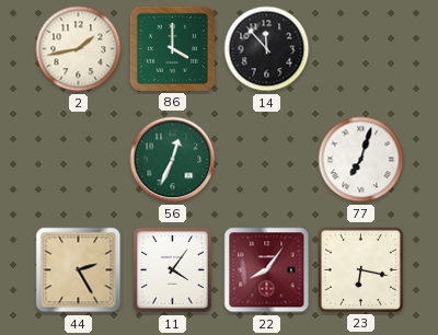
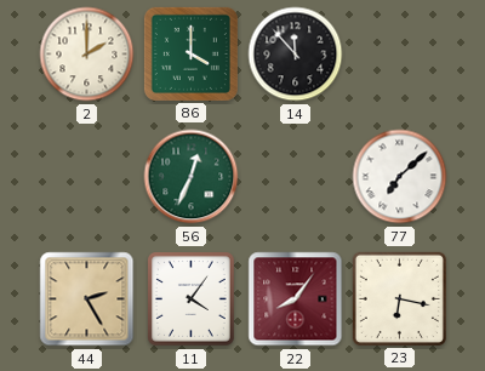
2: 1:43 -> 2:00
77: 7:03 -> 7:08
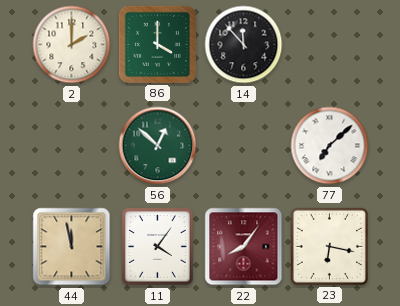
56: 12:34 -> 12:52
44: 2:25 -> 11:58
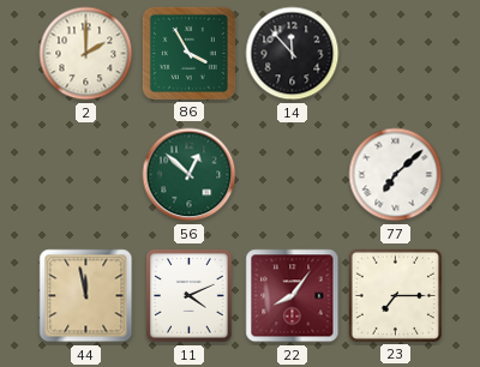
86: 4:00 -> 3:55
11: 4:06 -> 4:11
23: 6:17 -> 7:15
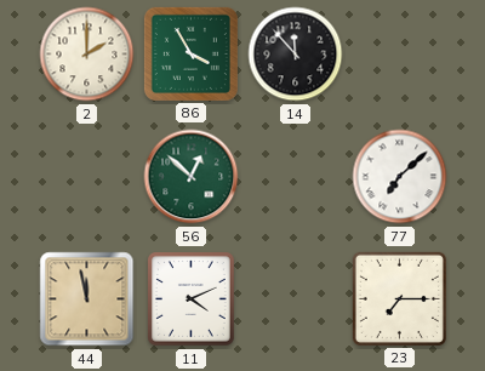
22: 8:06 -> none
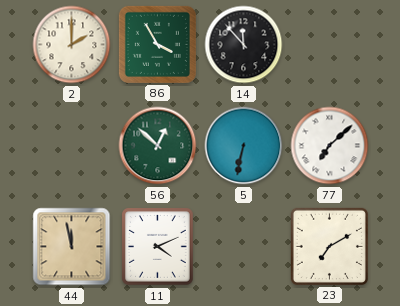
5: none -> 6:32
23: 7:15 -> 7:10
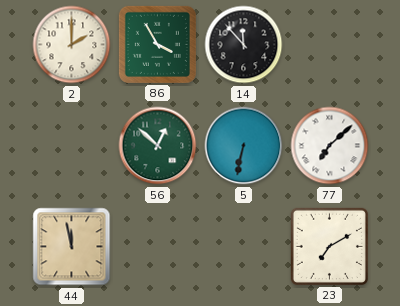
11: 4:11 -> none
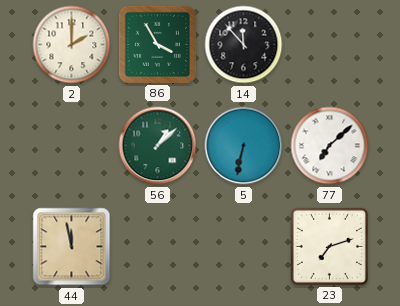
56: 12:52 -> 1:08
23: 7:10 -> 7:12
